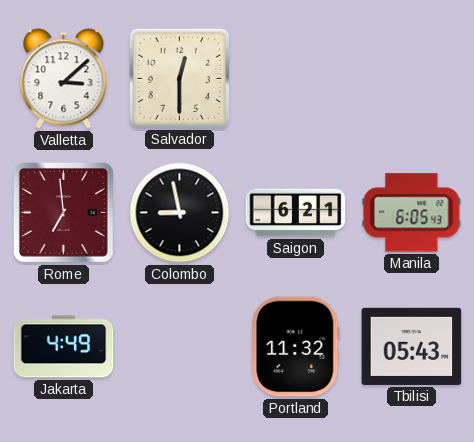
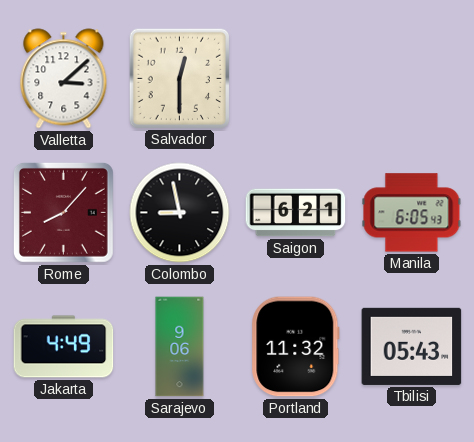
Rome: 6:59 -> 8:07
Sarajevo: none -> 9:06
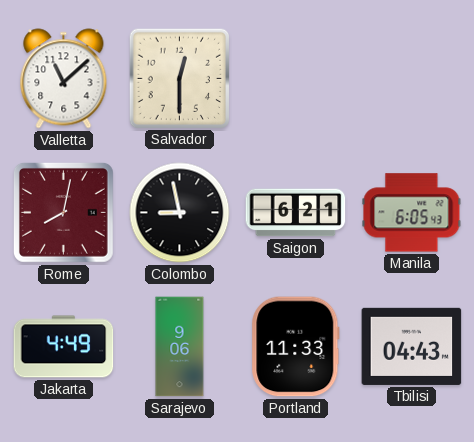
Valletta: 3:08 -> 11:08
Rome: 8:07 -> 8:02
Portland: 11:32 -> 11:33
Tbilisi: 05:43 -> 04:43
